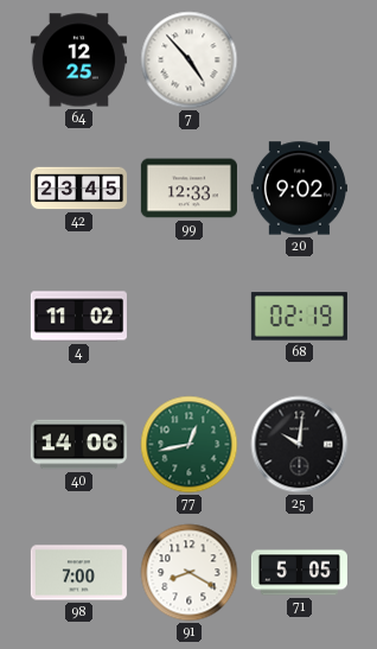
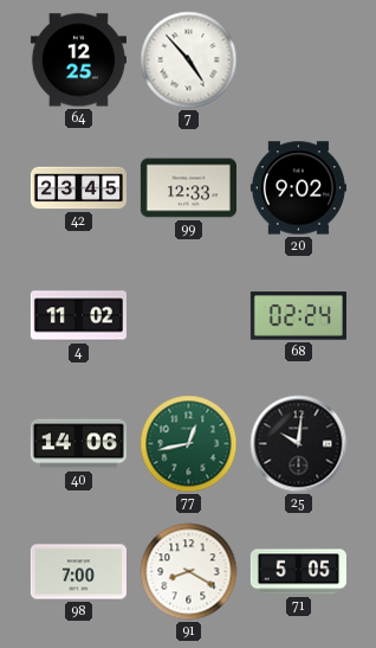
68: 02:19 -> 02:24
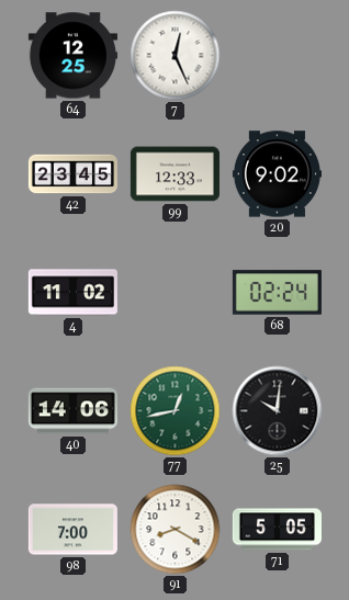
7: 4:53 -> 12:26
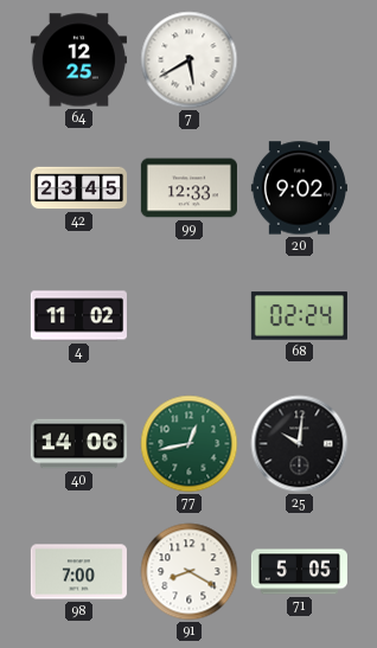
7: 12:26 -> 5:40
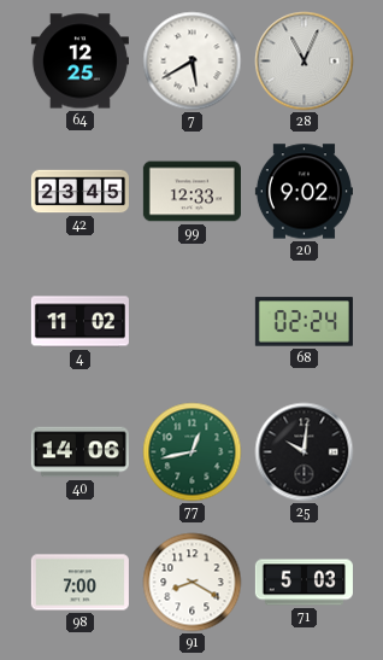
28: none -> 11:04
71: 5:05 -> 5:03
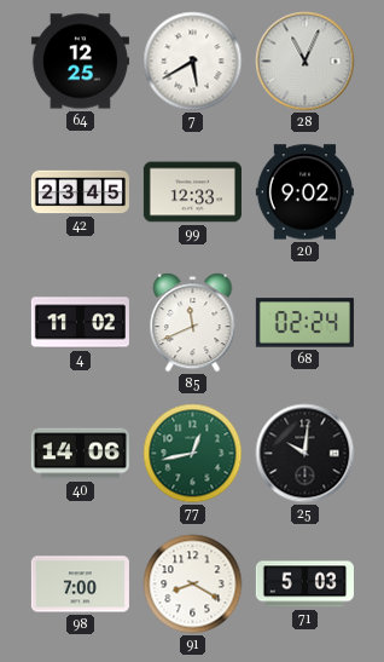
85: none -> 11:41
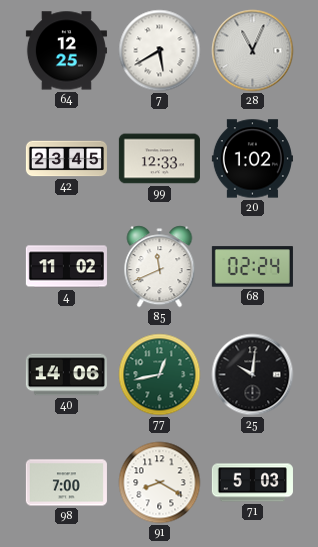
20: 9:02 -> 1:02
